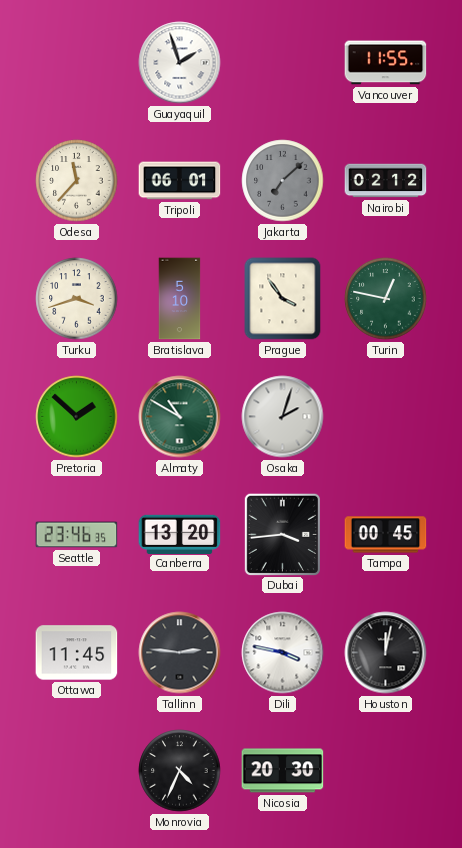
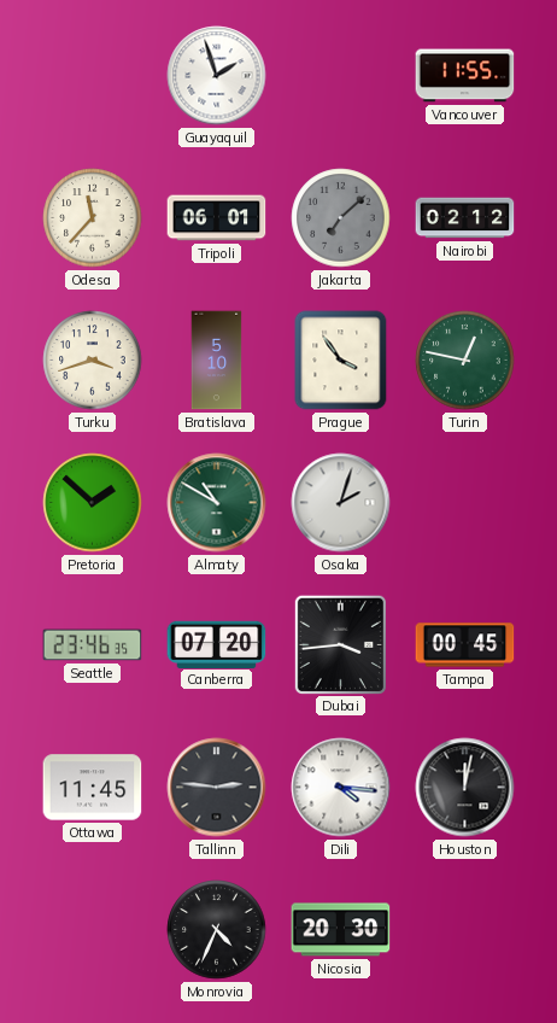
Canberra: 13:20 -> 07:20
Dili: 3:47 -> 4:16
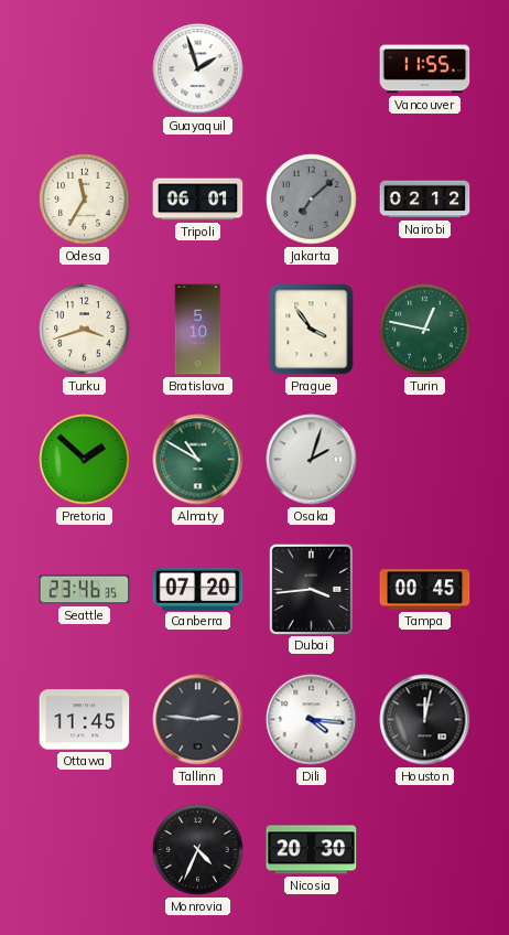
Odesa: 11:37 -> 11:35
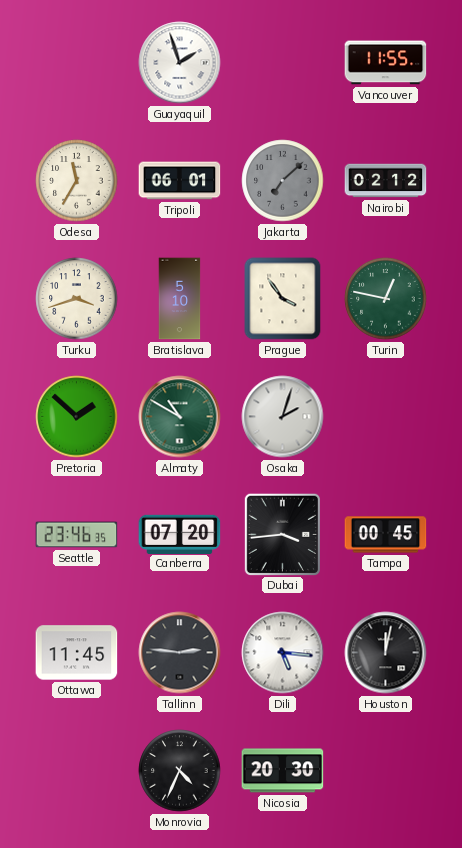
Dili: 4:16 -> 5:16
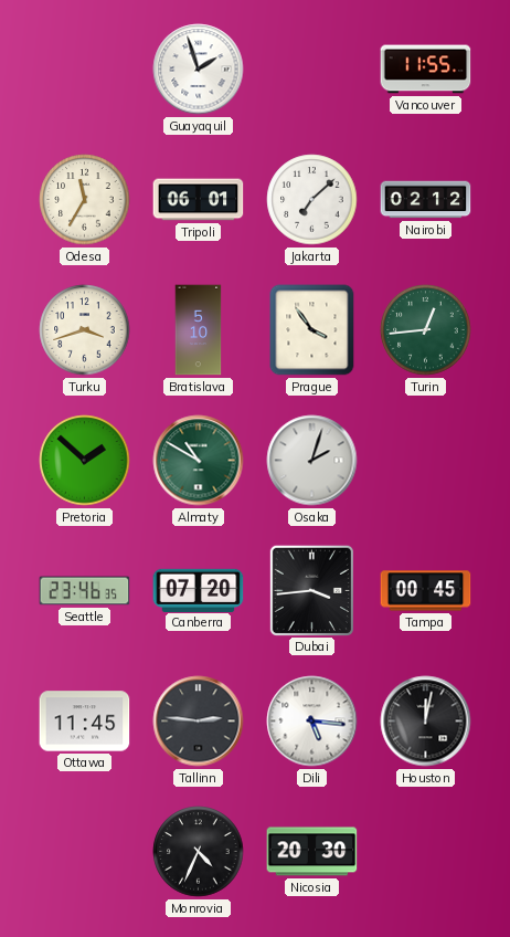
Jakarta dial: grey -> white
Turin: 12:47 -> 12:44
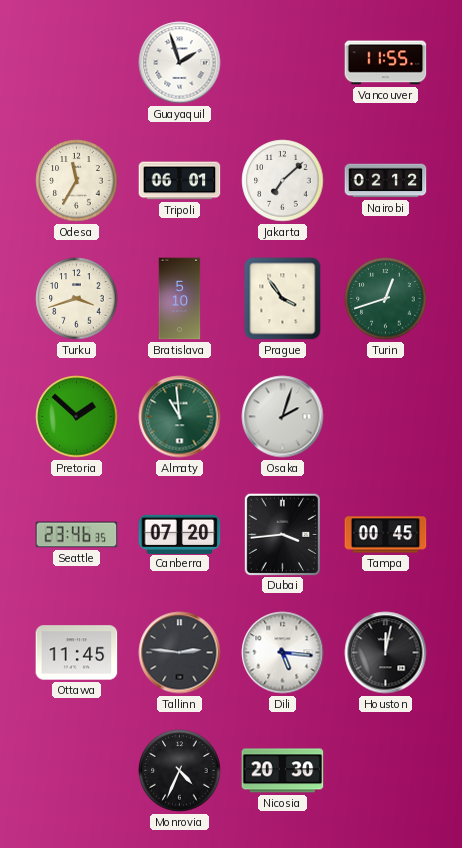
Turin: 12:44 -> 12:42
Almaty: 10:50 -> 10:59
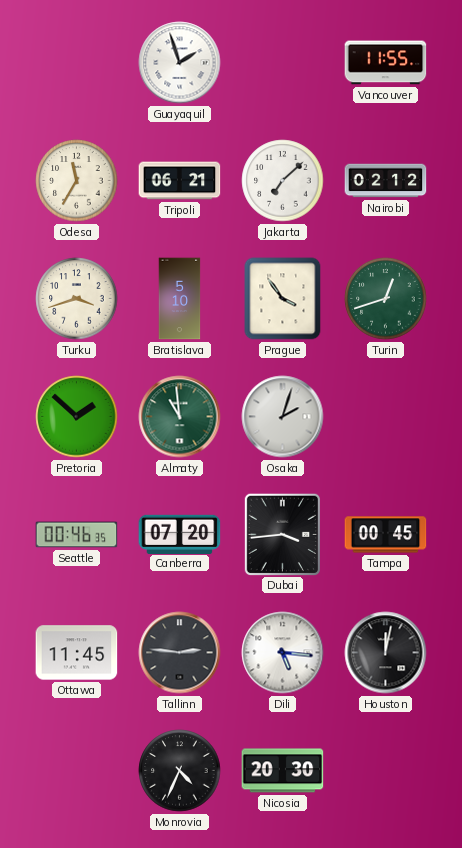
Tripoli: 06:01 -> 06:21
Seattle: 23:46 -> 00:46
